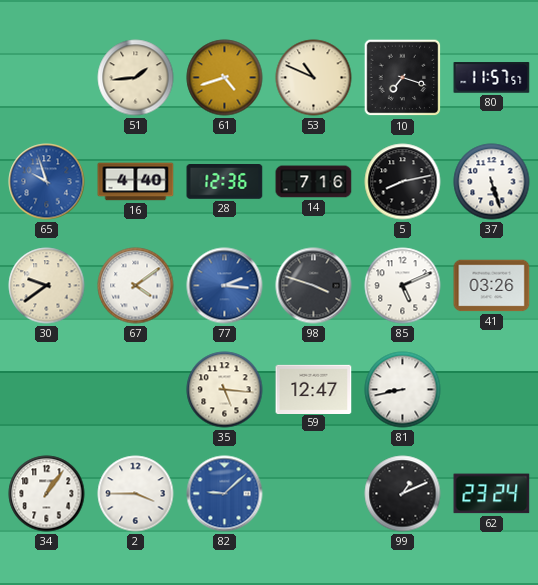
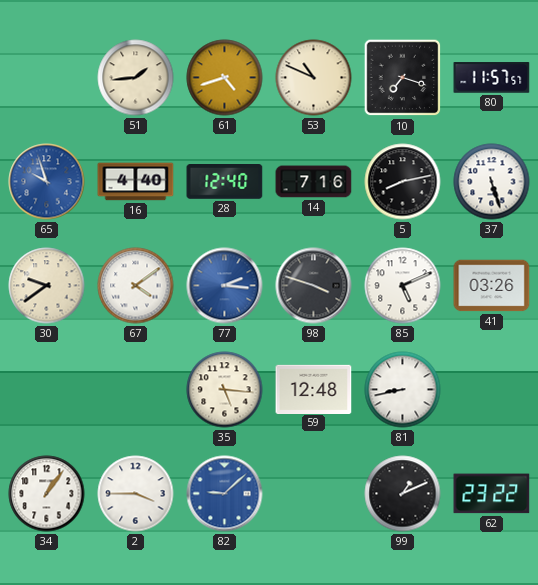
28: 12:36 -> 12:40
59: 12:47 -> 12:48
62: 23:24 -> 23:22
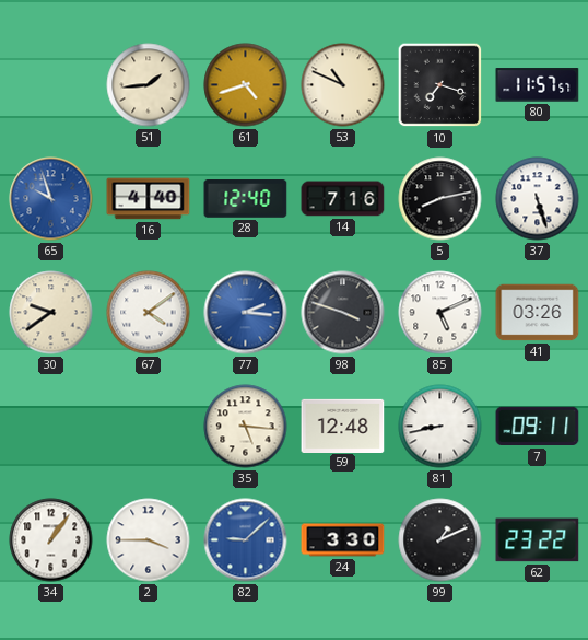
7: none -> 09:11
24: none -> 3:30
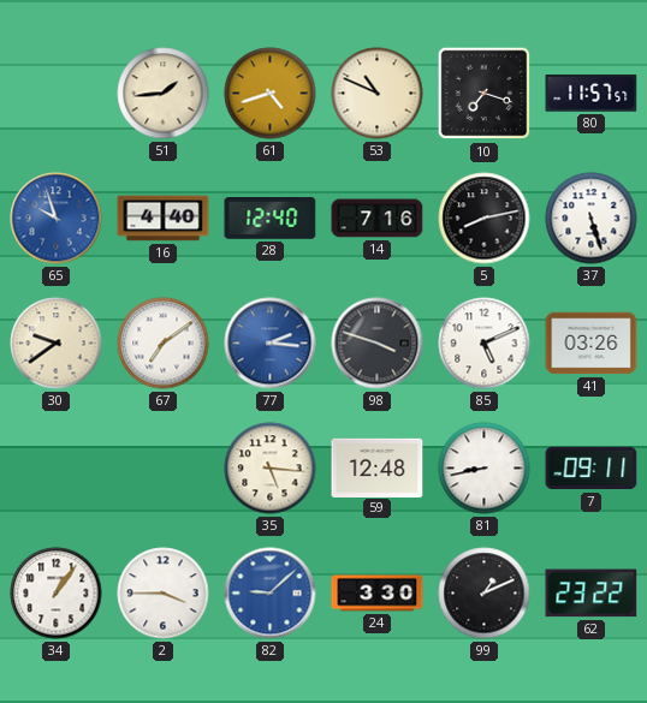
67: 4:09 -> 7:09
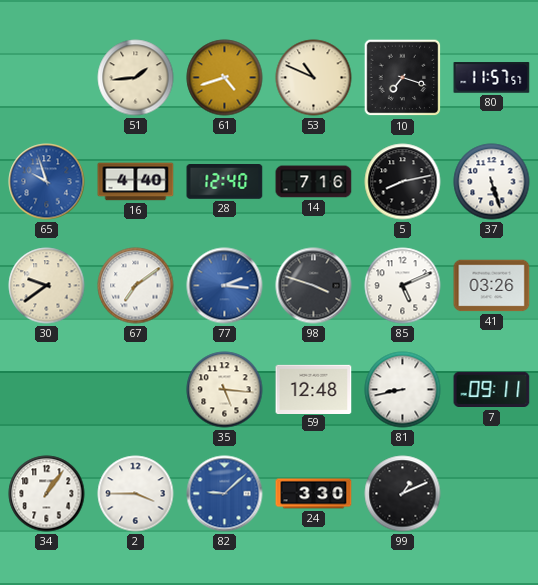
62: 23:22 -> none
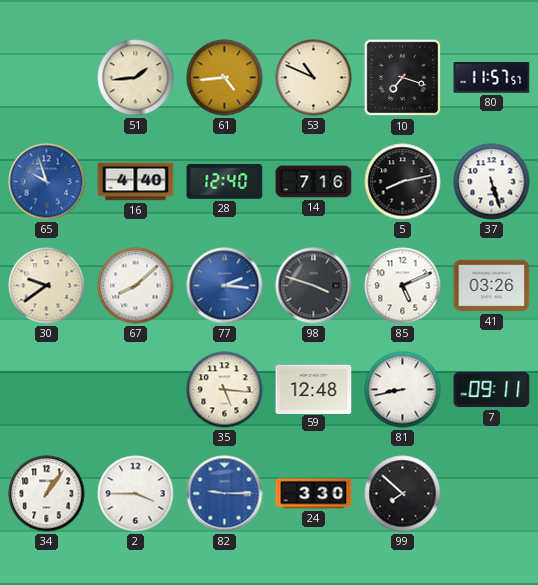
61: 4:42 -> 4:44
67: 7:09 -> 8:08
82: 9:08 -> 9:15
99: 1:11 -> 7:52
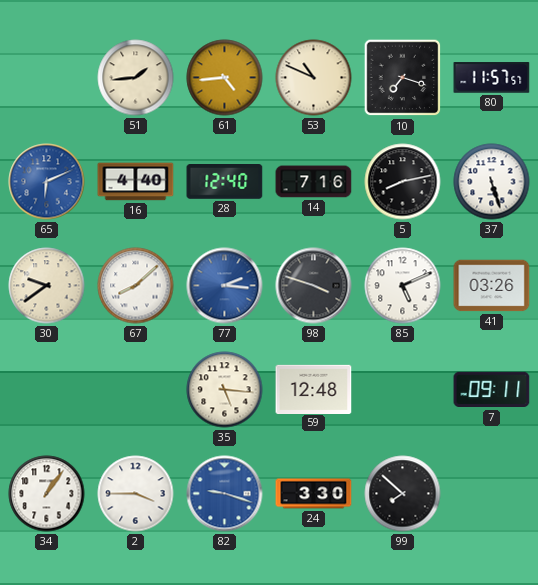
65: 9:57 -> 6:11
81: 8:43 -> none
82: 9:15 -> 9:18
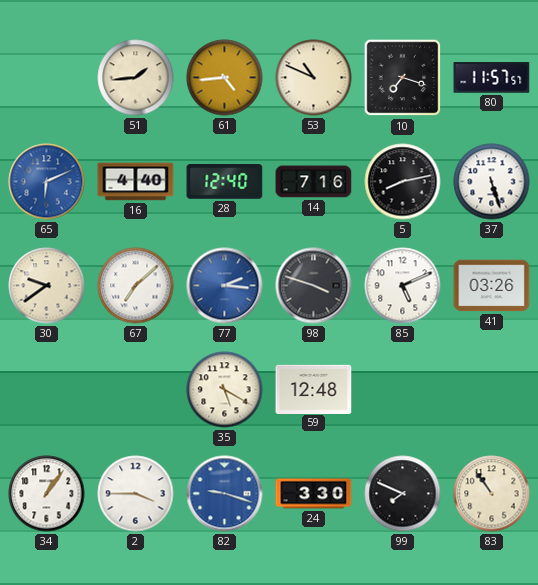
67: 8:08 -> 7:08
35: 5:16 -> 5:20
7: 09:11 -> none
99: 7:52 -> 7:49
83: none -> 10:54
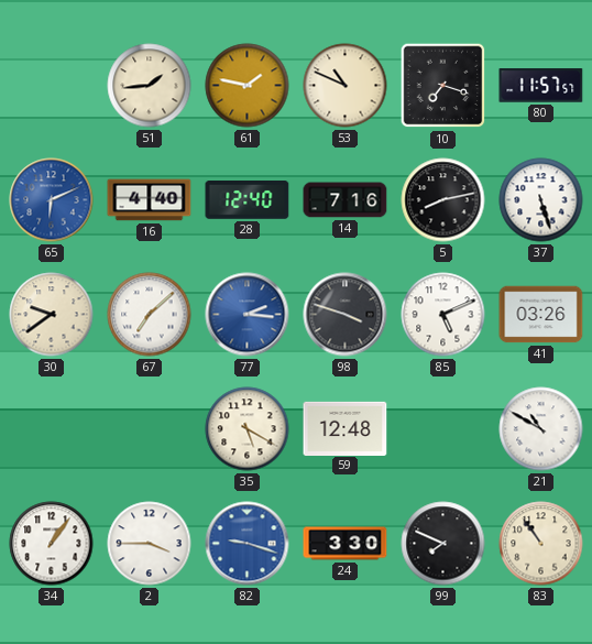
61: 4:44 -> 1:47
21: none -> 10:50
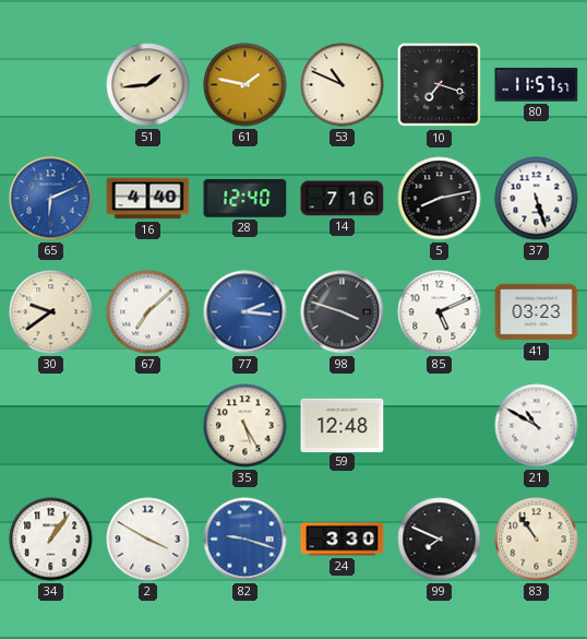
41: 03:26 -> 03:23
35: 5:20 -> 5:25
2: 3:45 -> 3:50
